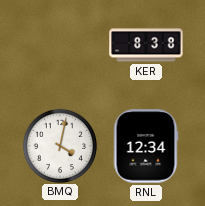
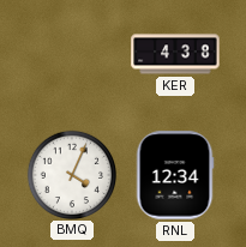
KER: 8:38 -> 4:38
BMQ: 4:02 -> 4:04
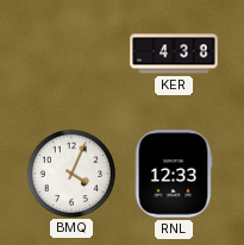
RNL: 12:34 -> 12:33
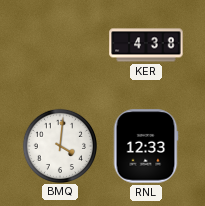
BMQ: 4:04 -> 4:01
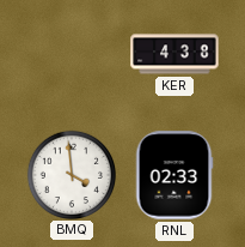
BMQ: 4:01 -> 3:59
RNL: 12:33 -> 02:33
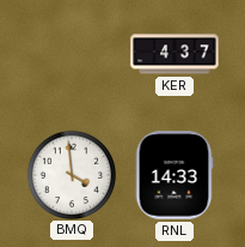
KER: 4:38 -> 4:37
RNL: 02:33 -> 14:33
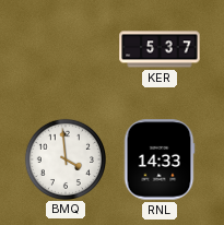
KER: 4:37 -> 5:37
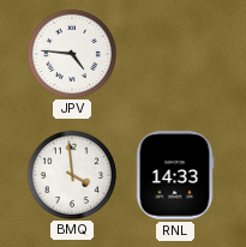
JPV: none -> 4:46
KER: 5:37 -> none
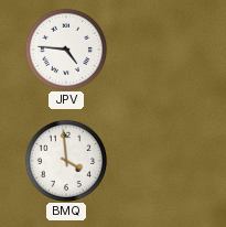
RNL: 14:33 -> none
